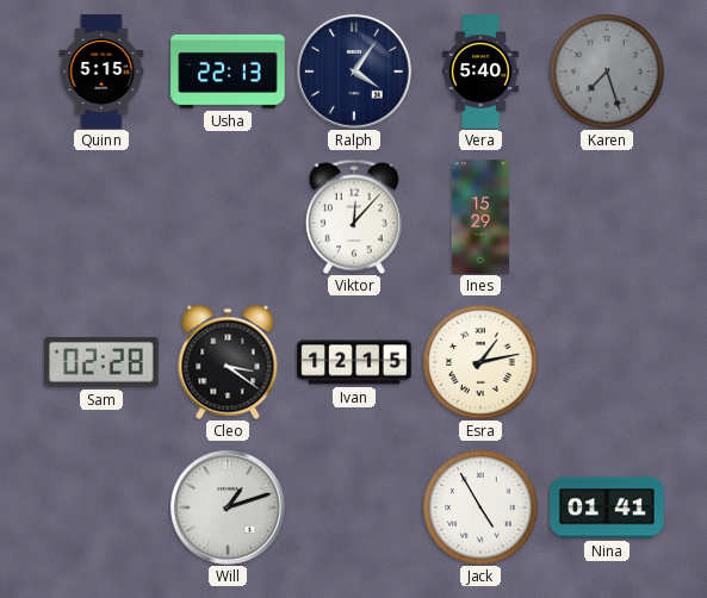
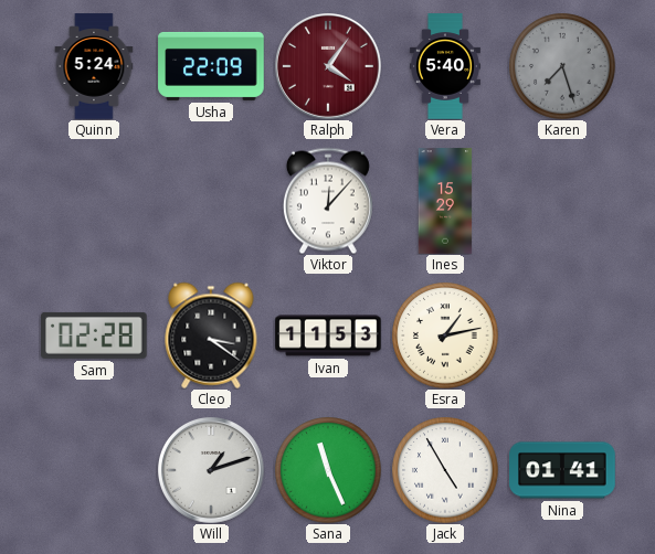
Quinn: 5:15 -> 5:24
Usha: 22:13 -> 22:09
Ralph dial: navy -> burgundy
Ivan: 12:15 -> 11:53
Sana: none -> 11:26
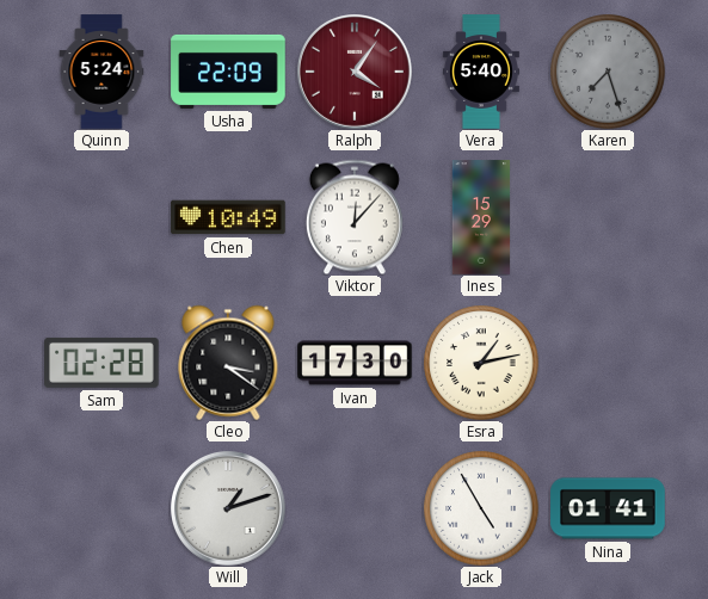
Chen: none -> 10:49
Ivan: 11:53 -> 17:30
Sana: 11:26 -> none
